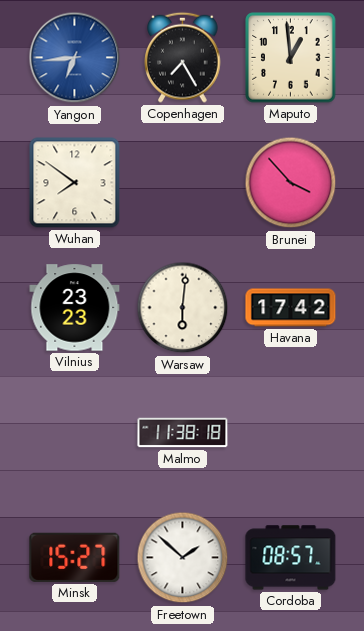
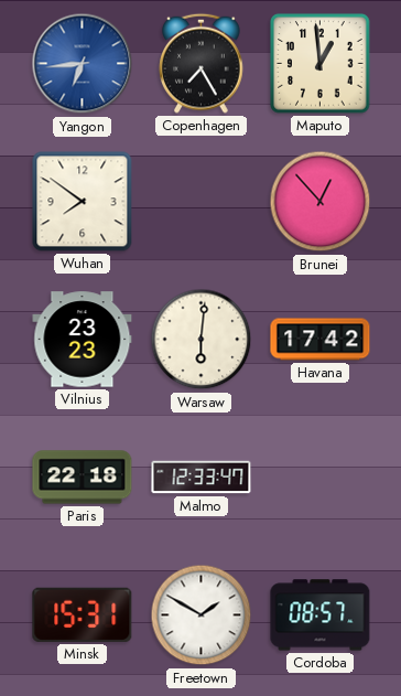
Brunei: 3:53 -> 12:53
Paris: none -> 22:18
Malmo: 11:38 -> 12:33
Minsk: 15:27 -> 15:31
Freetown: 1:52 -> 1:50
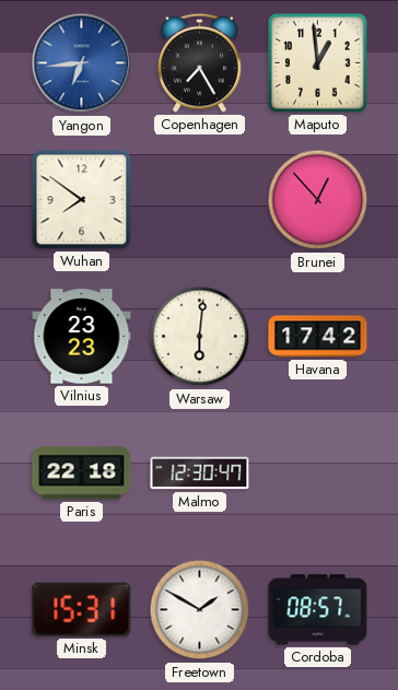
Malmo: 12:33 -> 12:30
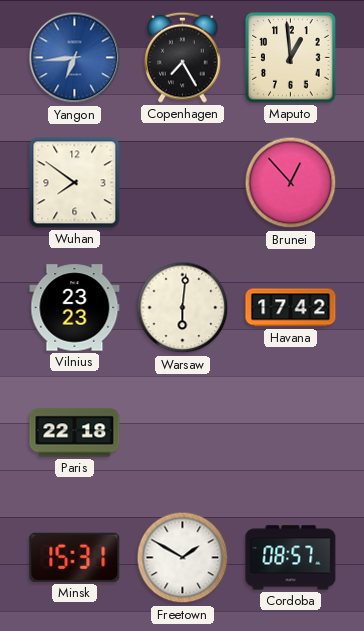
Malmo: 12:30 -> none
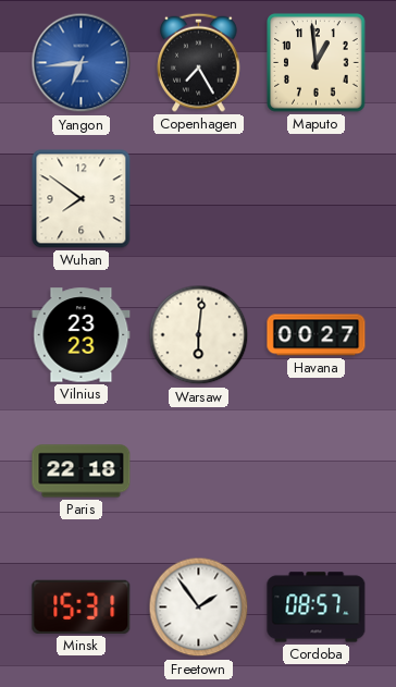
Brunei: 12:53 -> none
Havana: 17:42 -> 00:27
Freetown: 1:50 -> 1:54
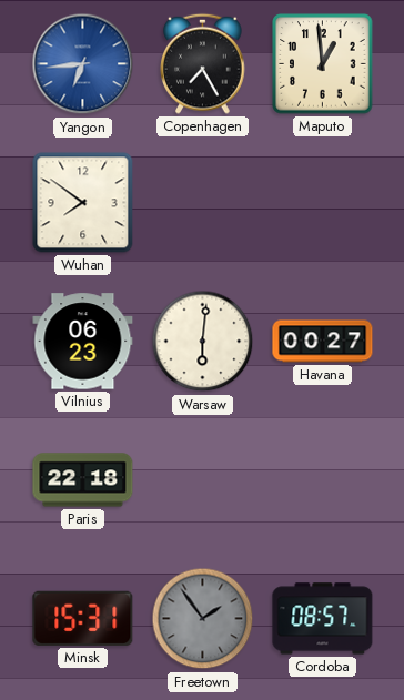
Vilnius: 23:23 -> 06:23
Freetown dial: white -> grey
